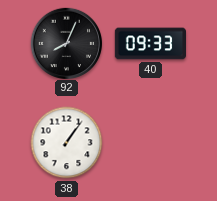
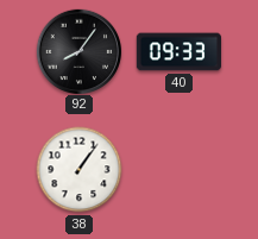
92: 8:04 -> 8:06
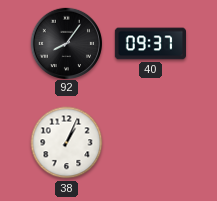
40: 09:33 -> 09:37
38: 1:06 -> 1:04
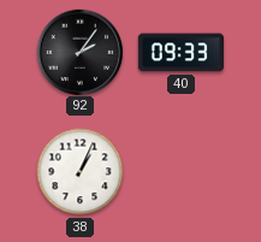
92: 8:06 -> 2:06
40: 09:37 -> 09:33
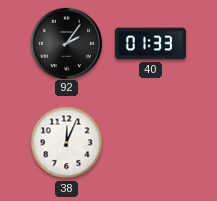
40: 09:33 -> 01:33
38: 1:04 -> 12:04
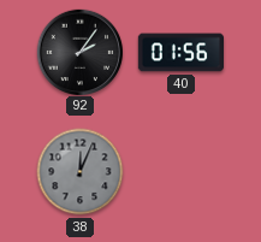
40: 01:33 -> 01:56
38 dial: white -> grey
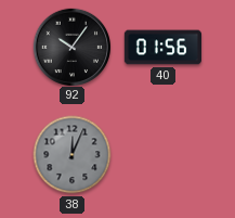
92: 2:06 -> 10:06
